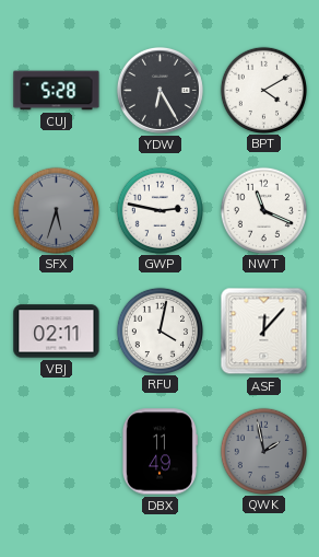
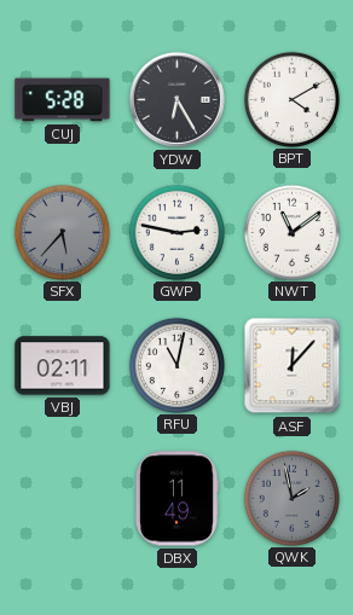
SFX: 5:33 -> 5:37
NWT: 11:19 -> 11:09
RFU: 4:02 -> 11:02
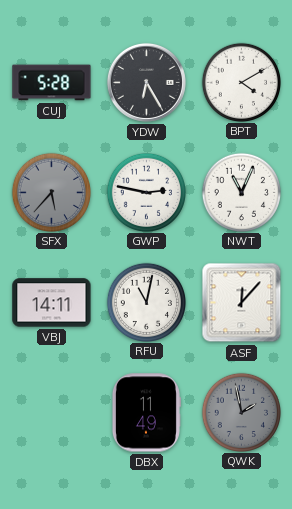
NWT: 11:09 -> 11:04
VBJ: 02:11 -> 14:11
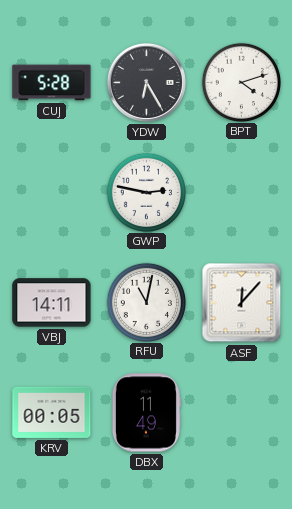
BPT: 4:10 -> 4:12
SFX: 5:37 -> none
NWT: 11:04 -> none
KRV: none -> 00:05
QWK: 1:58 -> none
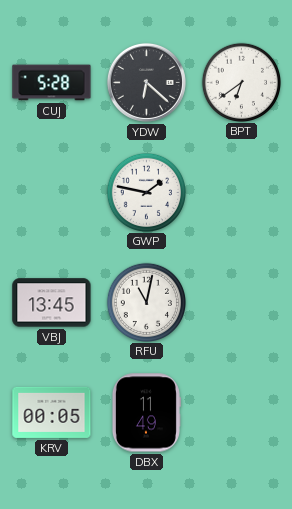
YDW: 6:25 -> 6:22
BPT: 4:12 -> 6:39
GWP: 2:47 -> 1:47
VBJ: 14:11 -> 13:45
ASF: 12:07 -> none
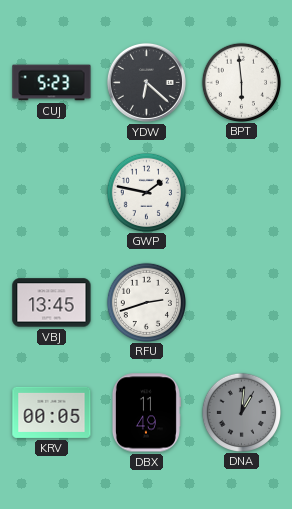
CUJ: 5:28 -> 5:23
BPT: 6:39 -> 5:59
RFU: 11:02 -> 2:42
DNA: none -> 1:01
